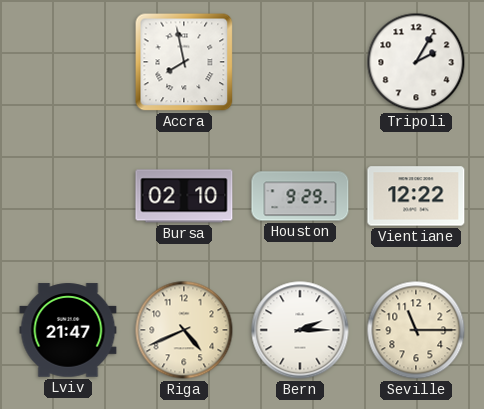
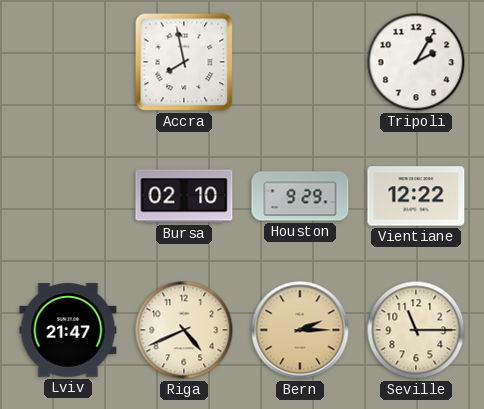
Bern dial: white -> champagne
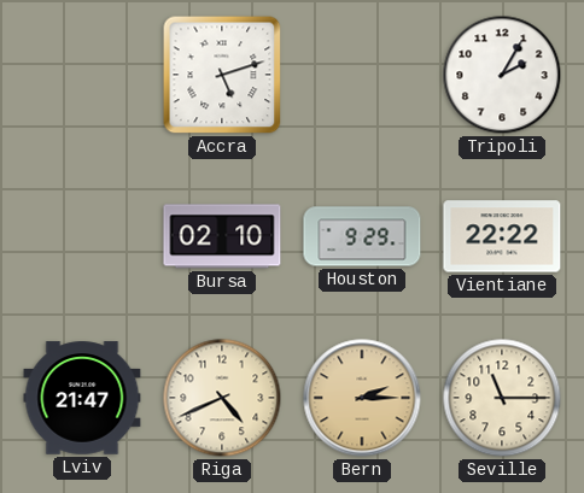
Accra: 7:58 -> 5:12
Vientiane: 12:22 -> 22:22
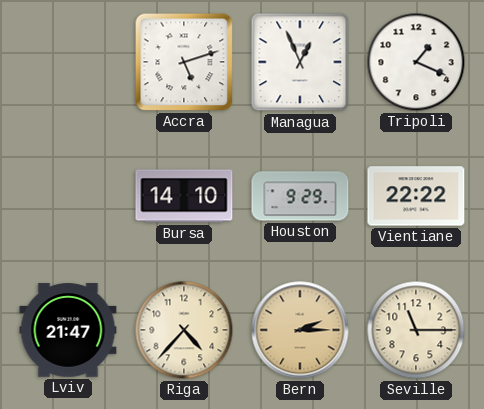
Managua: none -> 12:56
Tripoli: 2:05 -> 1:19
Bursa: 02:10 -> 14:10
Riga: 4:41 -> 4:37
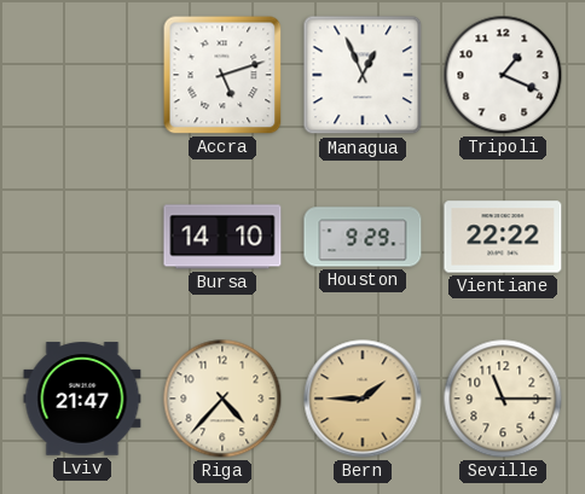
Bern: 2:15 -> 1:45
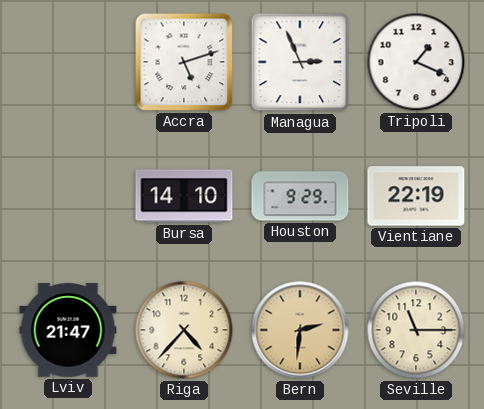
Managua: 12:56 -> 2:56
Vientiane: 22:22 -> 22:19
Bern: 1:45 -> 2:31
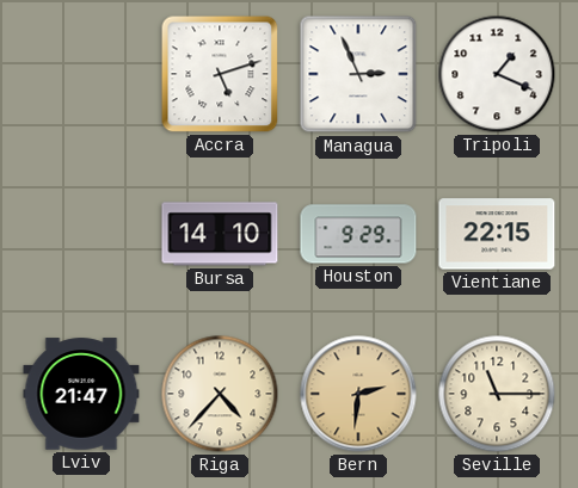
Vientiane: 22:19 -> 22:15
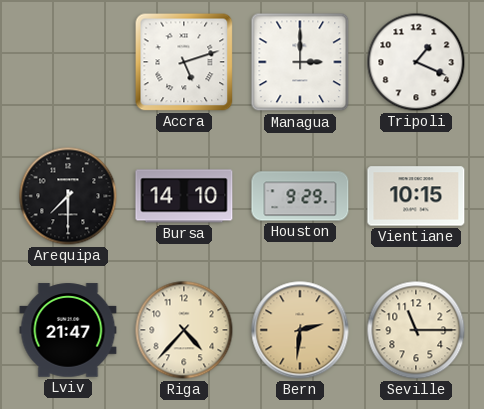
Managua: 2:56 -> 3:00
Arequipa: none -> 7:30
Vientiane: 22:15 -> 10:15
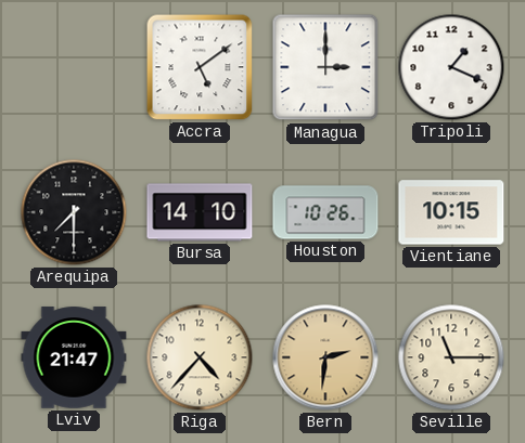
Accra: 5:12 -> 5:09
Houston: 9:29 -> 10:26
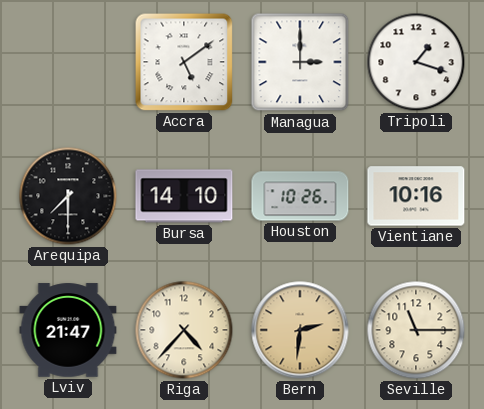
Tripoli: 1:19 -> 1:18
Vientiane: 10:15 -> 10:16
